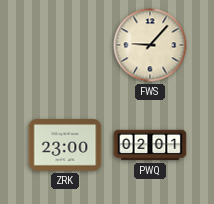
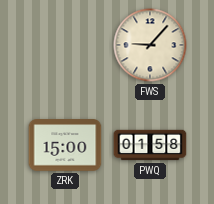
ZRK: 23:00 -> 15:00
PWQ: 02:01 -> 01:58
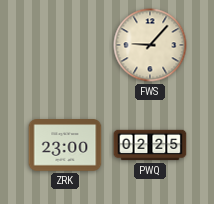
ZRK: 15:00 -> 23:00
PWQ: 01:58 -> 02:25
